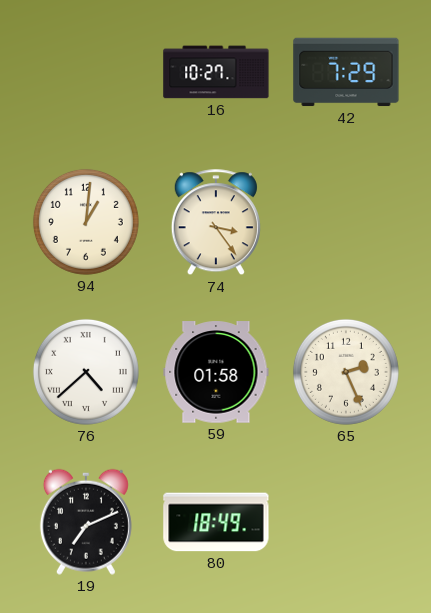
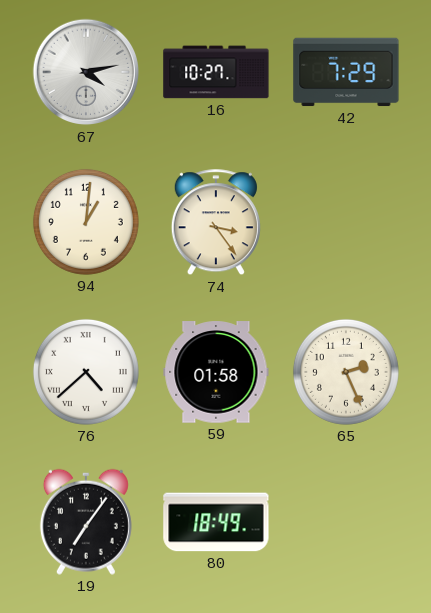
67: none -> 4:13
19: 7:11 -> 7:06
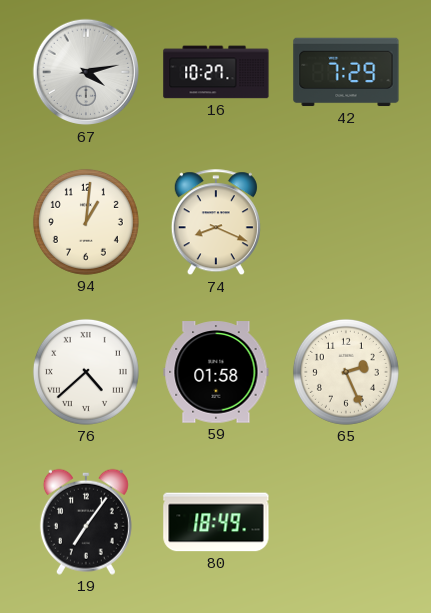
74: 3:24 -> 8:19
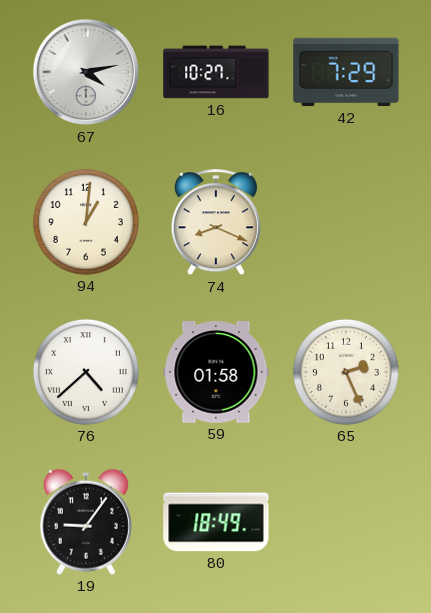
19: 7:06 -> 9:06
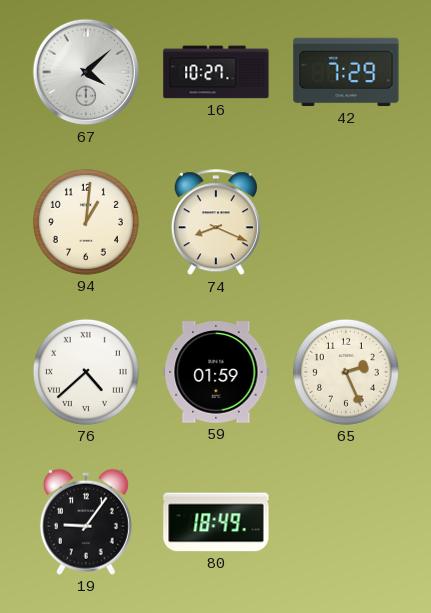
67: 4:13 -> 4:08
59: 01:58 -> 01:59
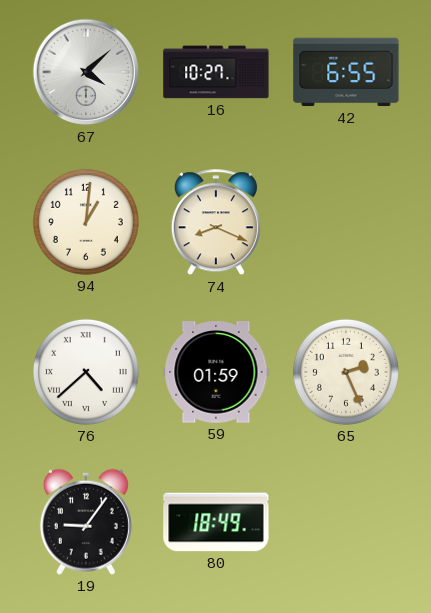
42: 7:29 -> 6:55
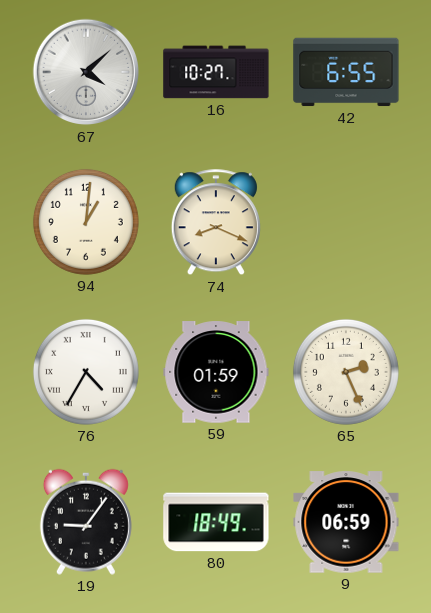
76: 4:38 -> 4:35
9: none -> 06:59
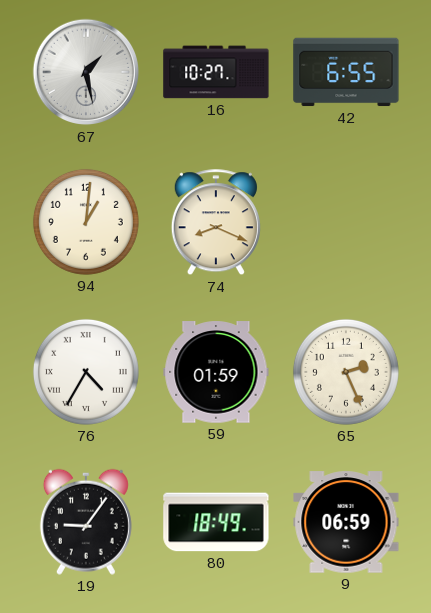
67: 4:08 -> 1:28
